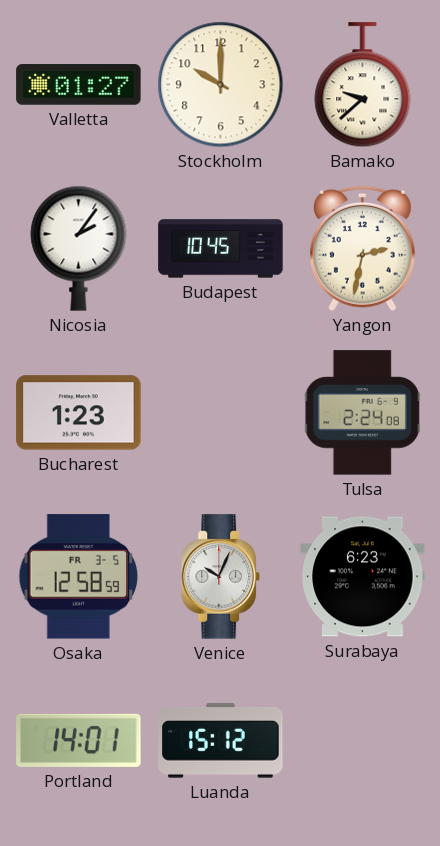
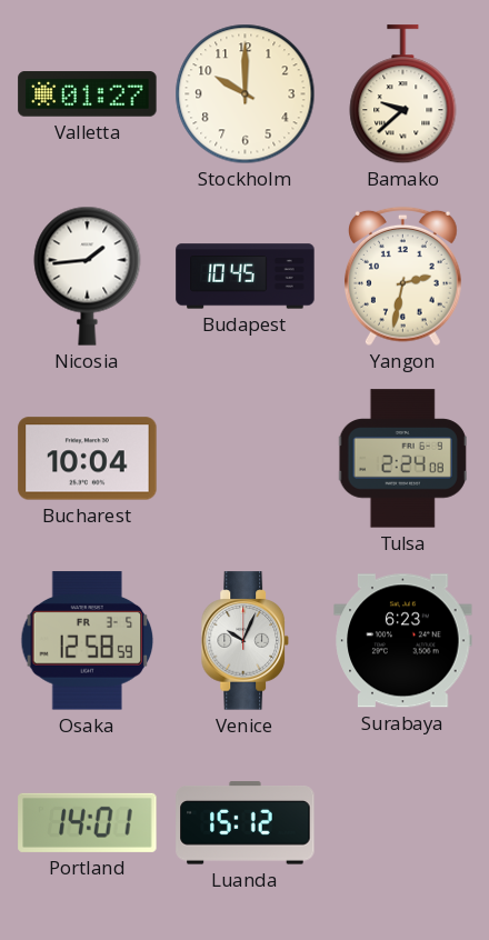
Nicosia: 2:06 -> 1:44
Bucharest: 1:23 -> 10:04
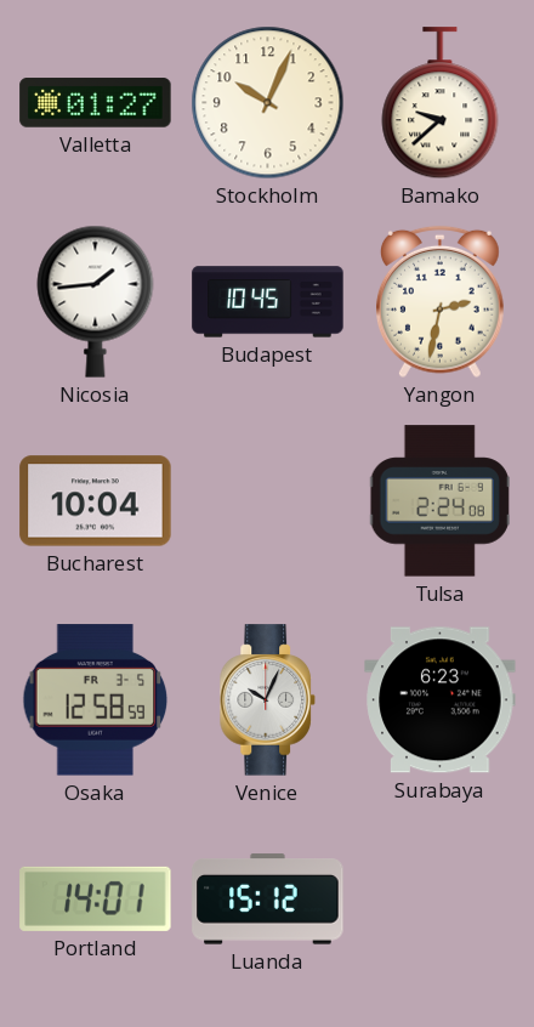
Stockholm: 10:00 -> 10:04
